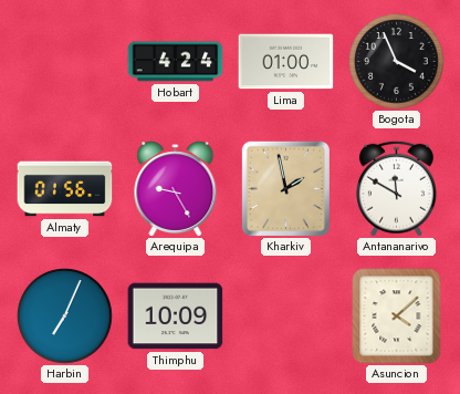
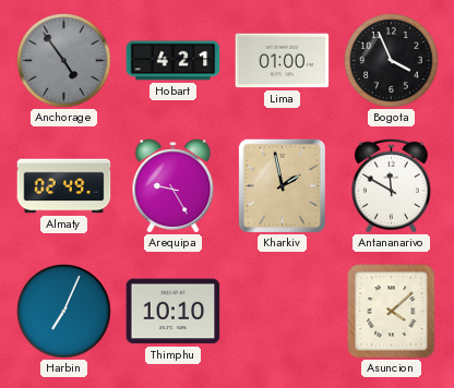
Anchorage: none -> 4:54
Hobart: 4:24 -> 4:21
Almaty: 01:56 -> 02:49
Thimphu: 10:09 -> 10:10
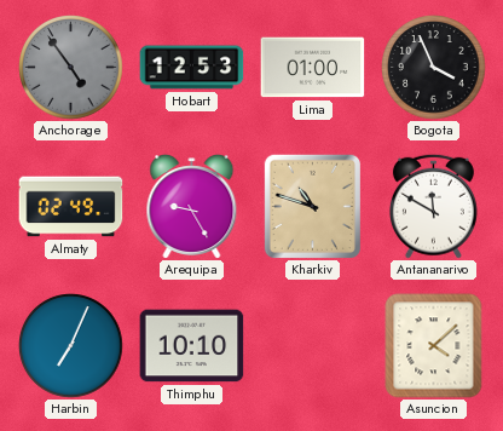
Hobart: 4:21 -> 12:53
Kharkiv: 1:58 -> 10:48
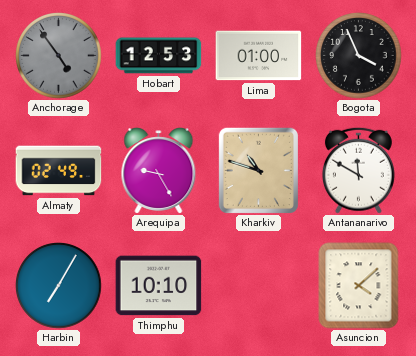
Harbin: 7:04 -> 7:05
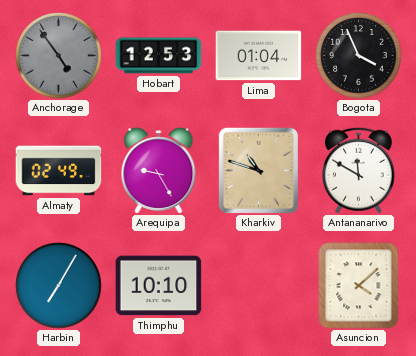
Lima: 01:00 -> 01:04
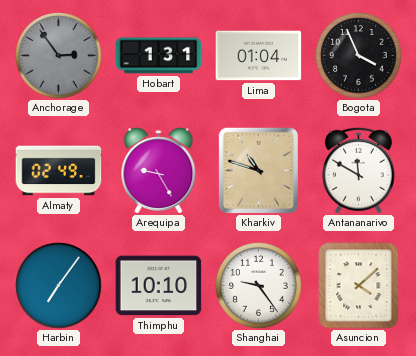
Anchorage: 4:54 -> 2:54
Hobart: 12:53 -> 1:31
Harbin: 7:05 -> 7:06
Shanghai: none -> 9:24
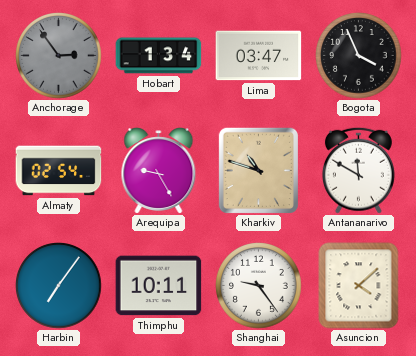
Hobart: 1:31 -> 1:34
Lima: 01:04 -> 03:47
Almaty: 02:49 -> 02:54
Thimphu: 10:10 -> 10:11
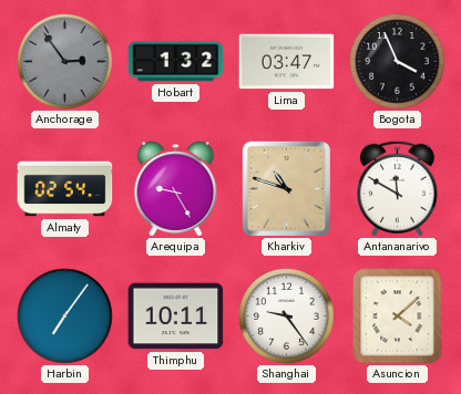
Hobart: 1:34 -> 1:32
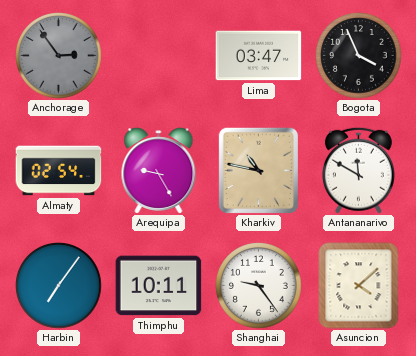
Hobart: 1:32 -> none
Kharkiv: 10:48 -> 10:47
